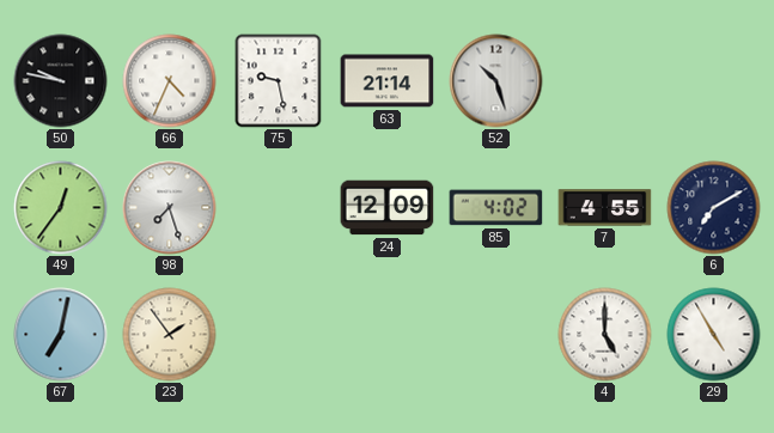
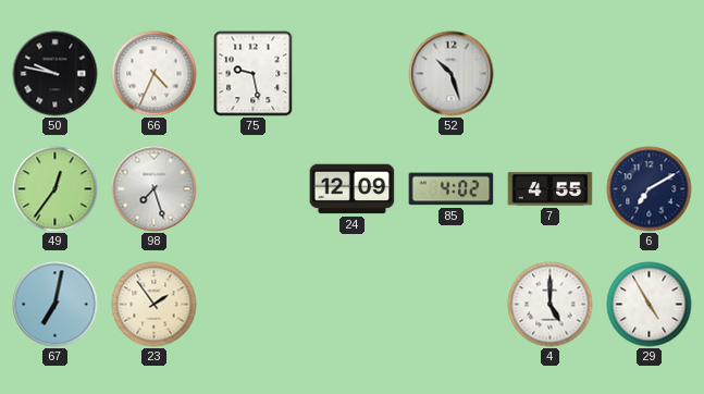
63: 21:14 -> none
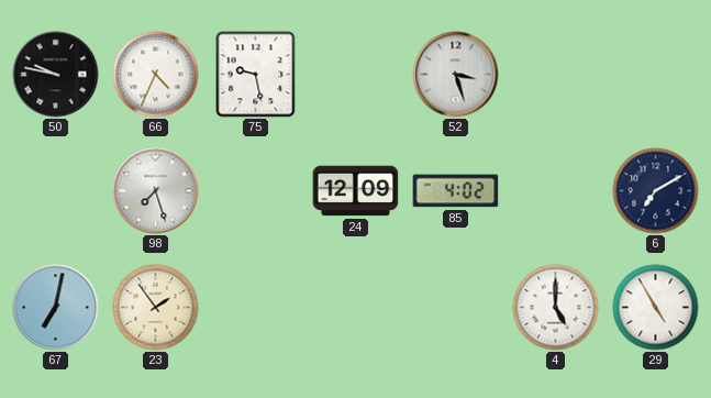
52: 10:27 -> 3:27
49: 12:36 -> none
7: 4:55 -> none
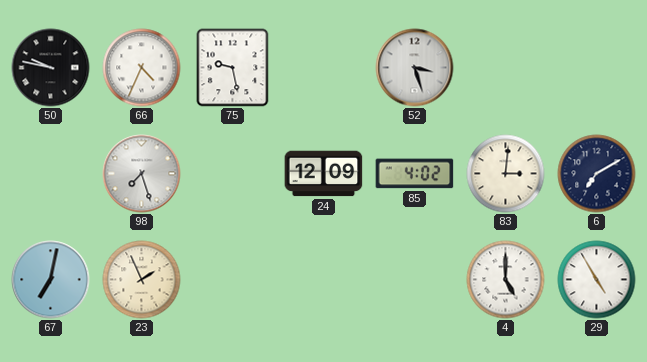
83: none -> 3:01
23: 1:54 -> 1:56
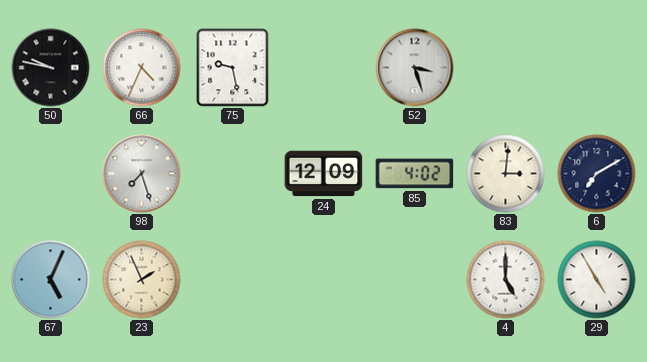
67: 7:02 -> 5:04
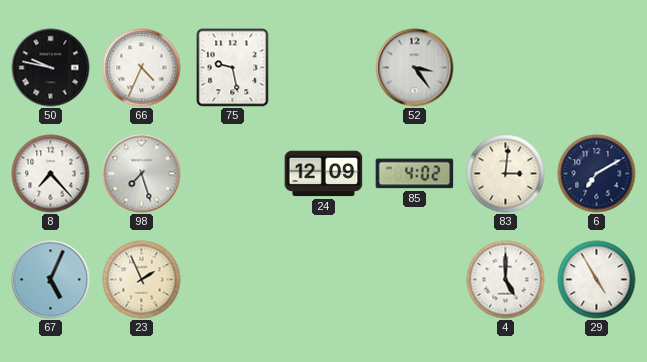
52: 3:27 -> 3:24
8: none -> 7:23
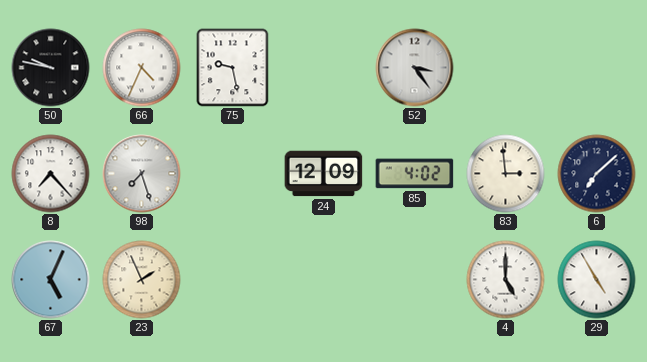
83: 3:01 -> 2:59
6: 7:10 -> 7:08
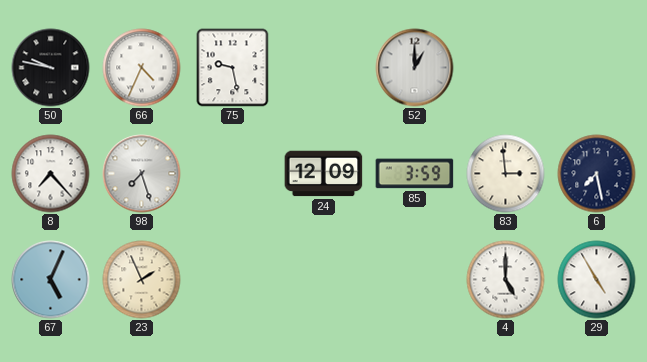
52: 3:24 -> 1:00
85: 4:02 -> 3:59
6: 7:08 -> 7:28
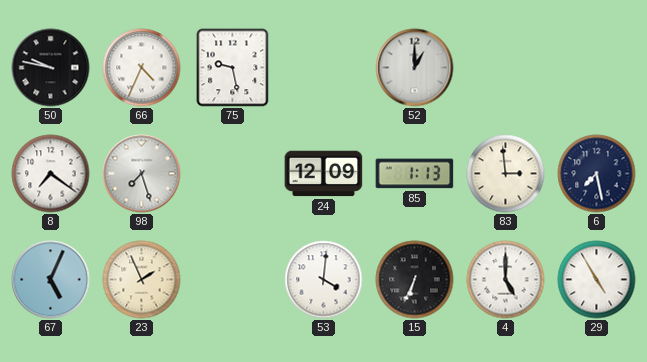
8: 7:23 -> 7:21
85: 3:59 -> 1:13
53: none -> 4:01
15: none -> 6:34
